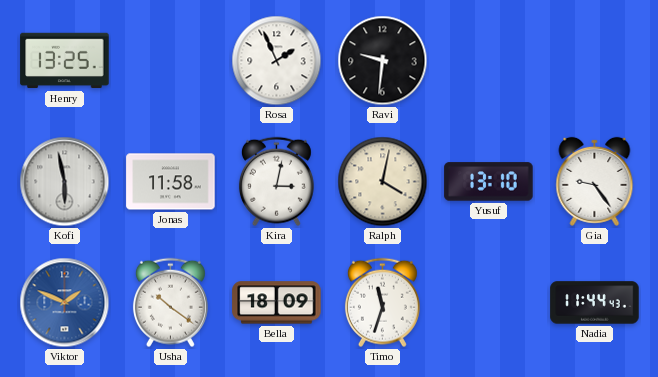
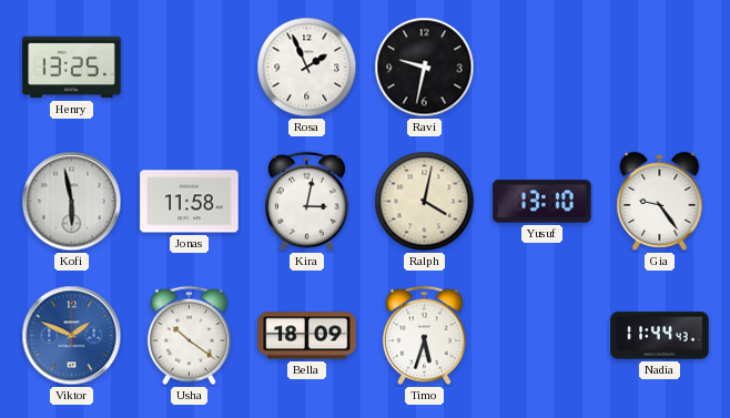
Ravi: 9:31 -> 9:32
Timo: 11:33 -> 5:33
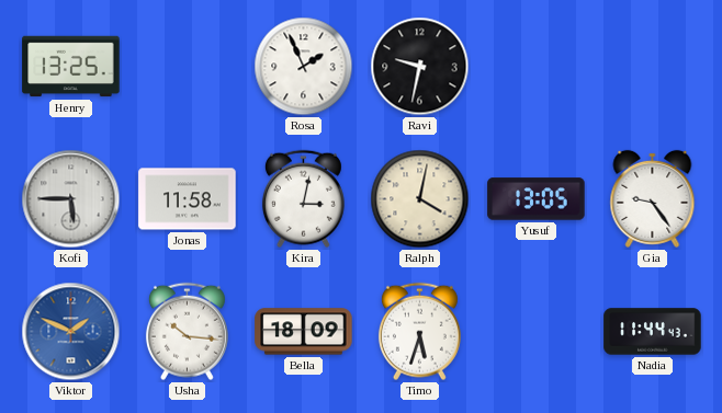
Kofi: 5:58 -> 5:45
Yusuf: 13:10 -> 13:05
Usha: 10:21 -> 10:16
